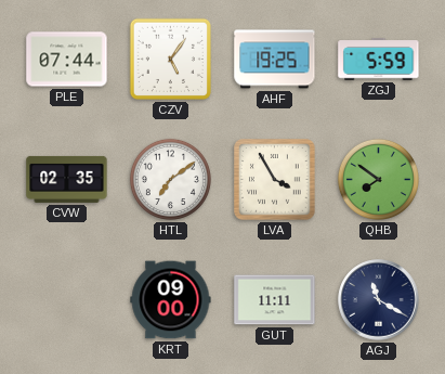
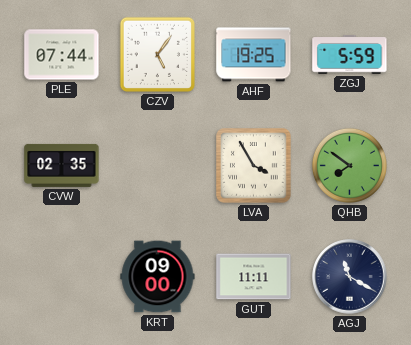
HTL: 7:09 -> none
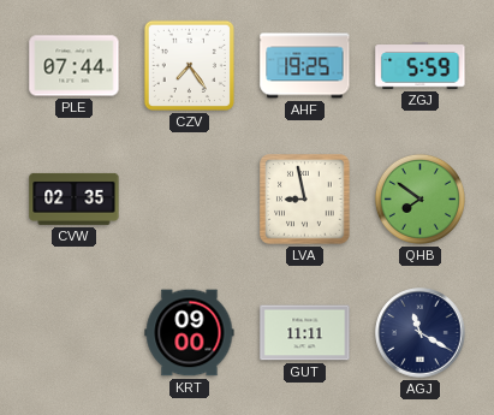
CZV: 5:06 -> 7:24
LVA: 3:55 -> 8:58
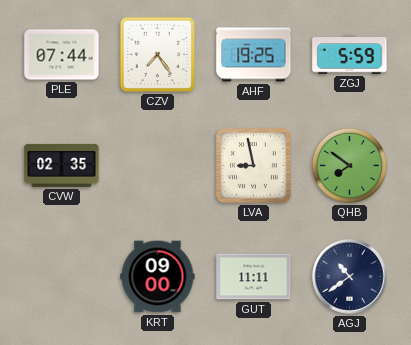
AGJ: 11:20 -> 10:39
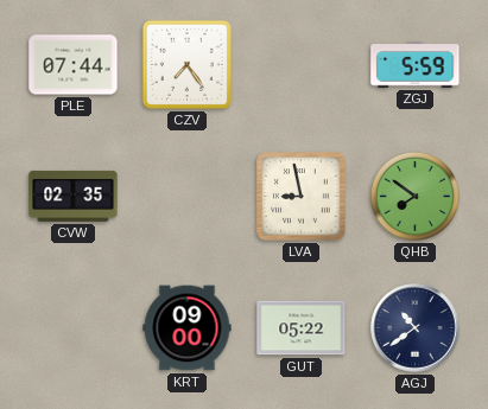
AHF: 19:25 -> none
GUT: 11:11 -> 05:22
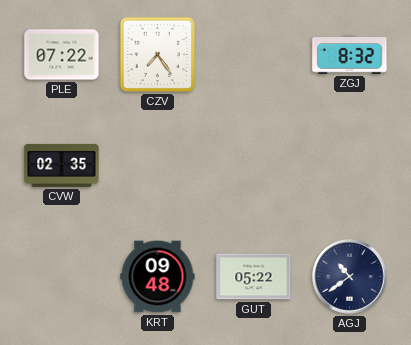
PLE: 07:44 -> 07:22
ZGJ: 5:59 -> 8:32
LVA: 8:58 -> none
QHB: 7:51 -> none
KRT: 09:00 -> 09:48
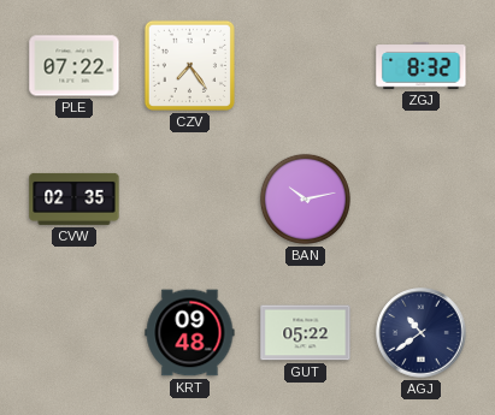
BAN: none -> 10:13
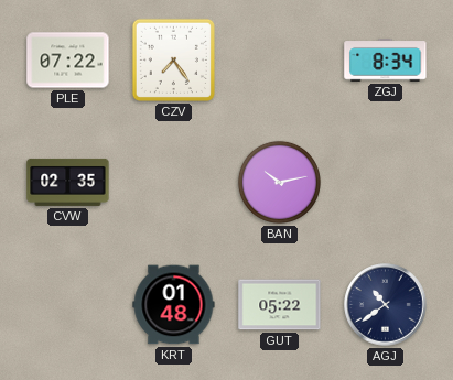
ZGJ: 8:32 -> 8:34
KRT: 09:48 -> 01:48
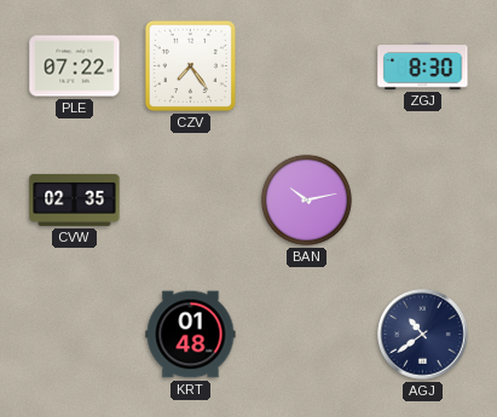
ZGJ: 8:34 -> 8:30
GUT: 05:22 -> none
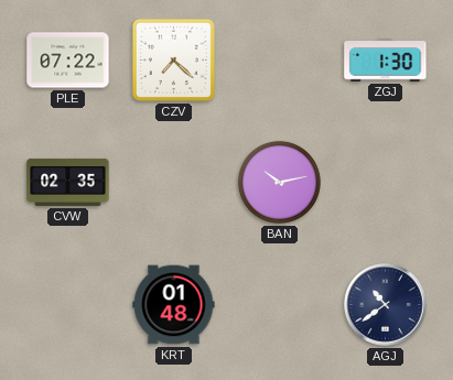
CZV: 7:24 -> 7:22
ZGJ: 8:30 -> 1:30
